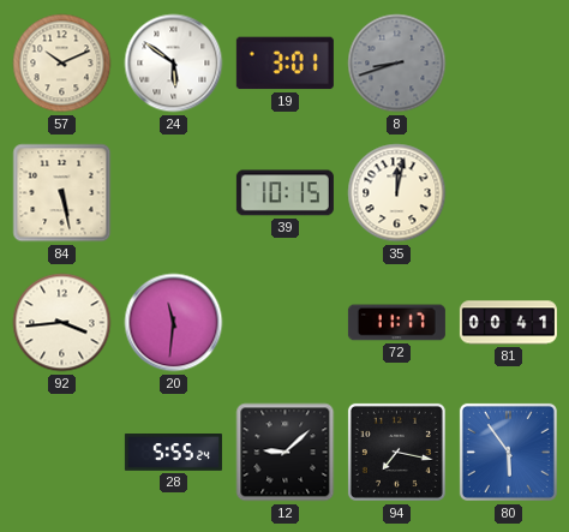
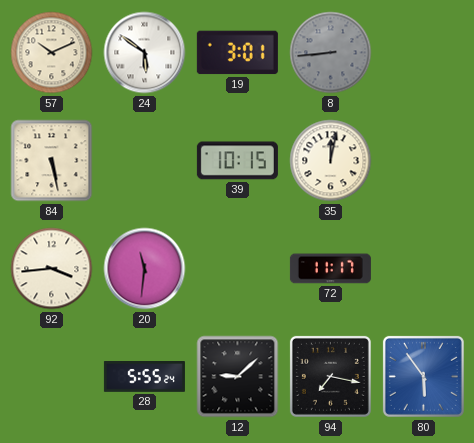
8: 8:42 -> 8:44
81: 00:41 -> none
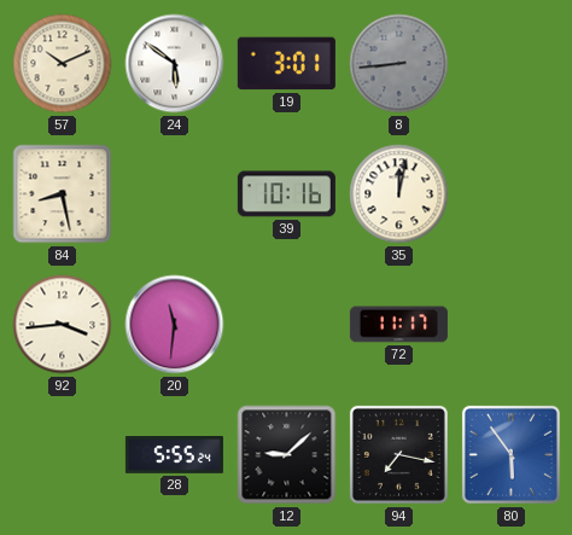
84: 5:28 -> 8:28
39: 10:15 -> 10:16
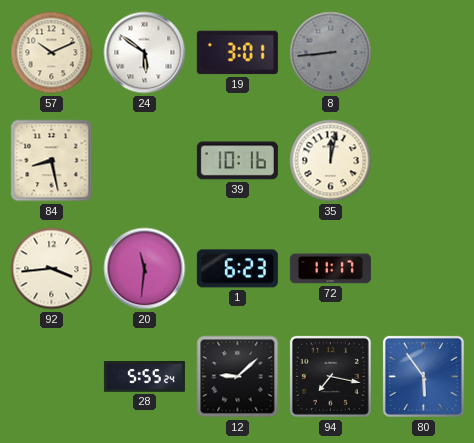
1: none -> 6:23
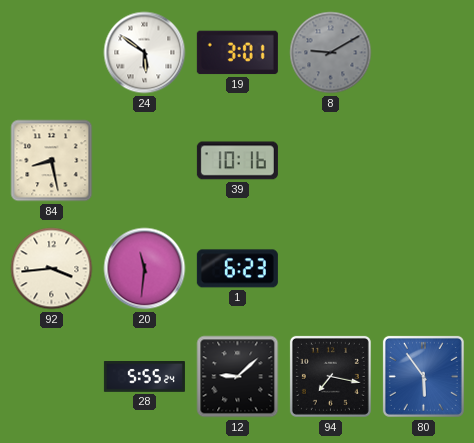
57: 10:11 -> none
8: 8:44 -> 9:10
35: 12:02 -> none
72: 11:17 -> none
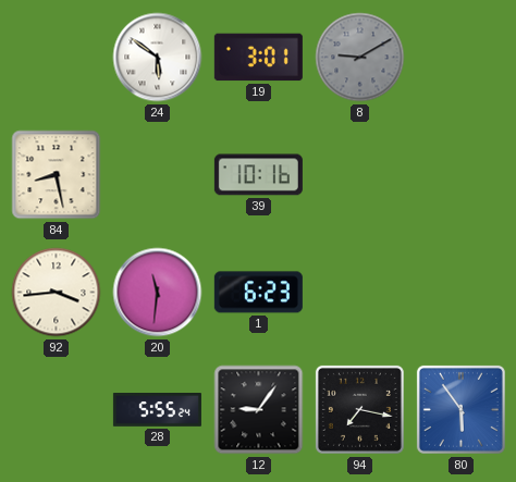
12: 9:08 -> 9:06
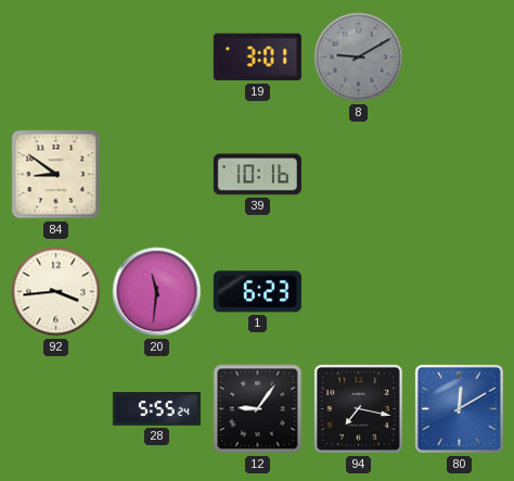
24: 5:51 -> none
84: 8:28 -> 8:51
80: 5:54 -> 12:10
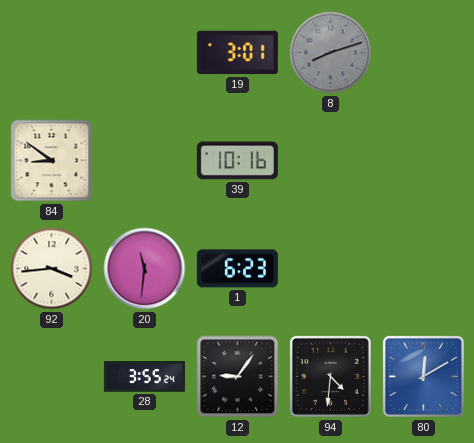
8: 9:10 -> 8:12
28: 5:55 -> 3:55
94: 7:17 -> 4:31
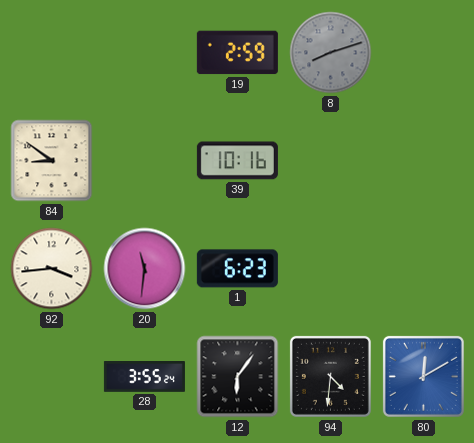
19: 3:01 -> 2:59
12: 9:06 -> 6:06
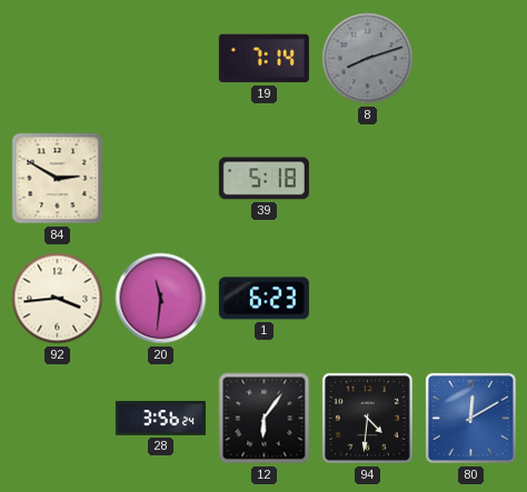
19: 2:59 -> 7:14
84: 8:51 -> 2:50
39: 10:16 -> 5:18
28: 3:55 -> 3:56
